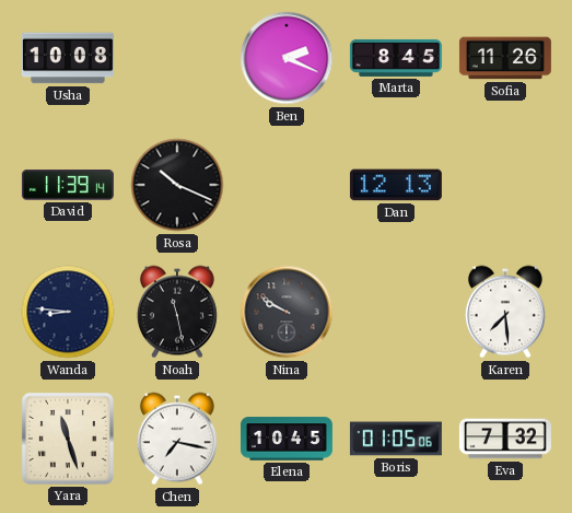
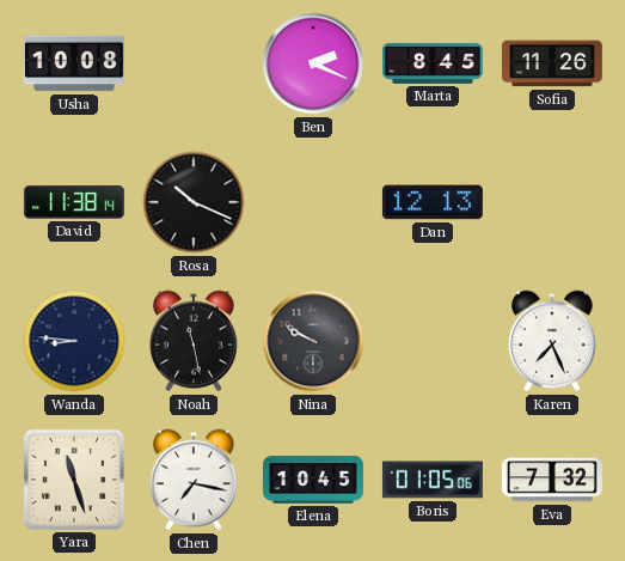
David: 11:39 -> 11:38
Karen: 7:29 -> 7:26
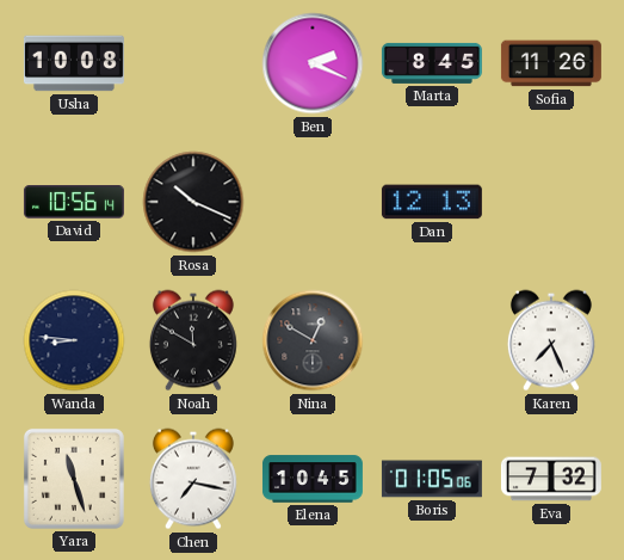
David: 11:38 -> 10:56
Noah: 11:28 -> 11:50
Nina: 9:50 -> 12:50
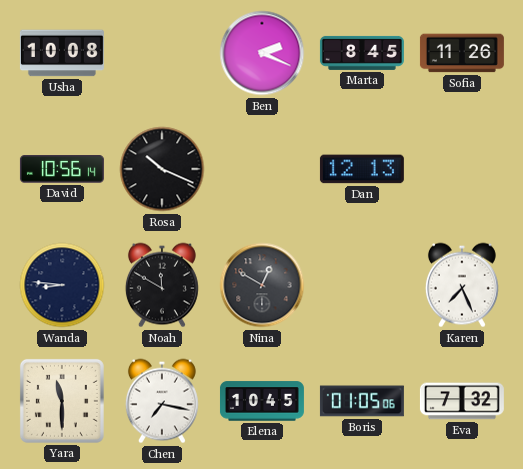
Yara: 11:27 -> 11:30
